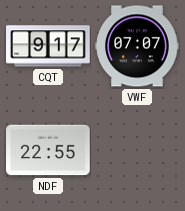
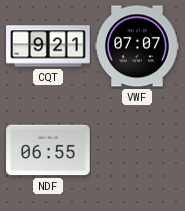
CQT: 9:17 -> 9:21
NDF: 22:55 -> 06:55
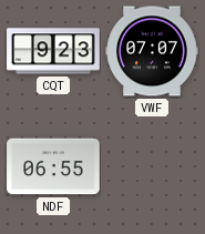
CQT: 9:21 -> 9:23
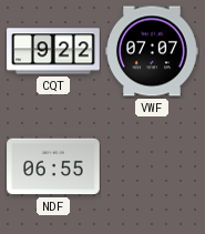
CQT: 9:23 -> 9:22
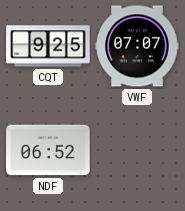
CQT: 9:22 -> 9:25
NDF: 06:55 -> 06:52
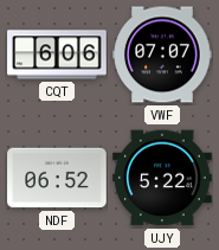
CQT: 9:25 -> 6:06
UJY: none -> 5:22
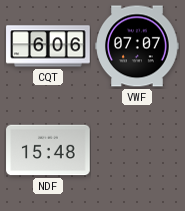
NDF: 06:52 -> 15:48
UJY: 5:22 -> none
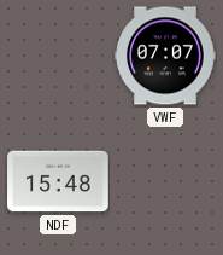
CQT: 6:06 -> none
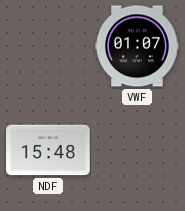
VWF: 07:07 -> 01:07
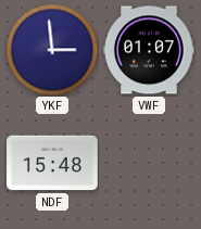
YKF: none -> 2:59
